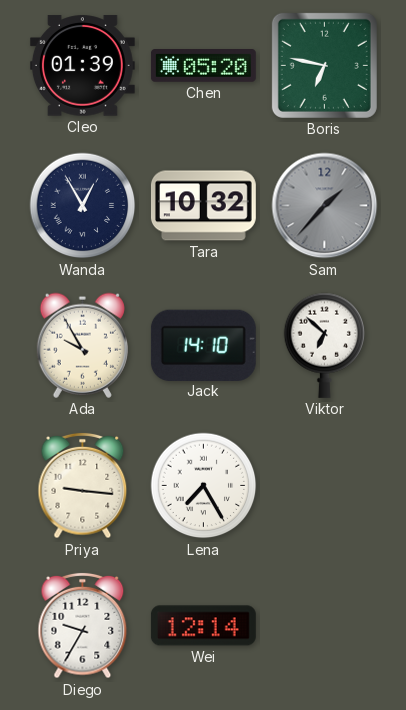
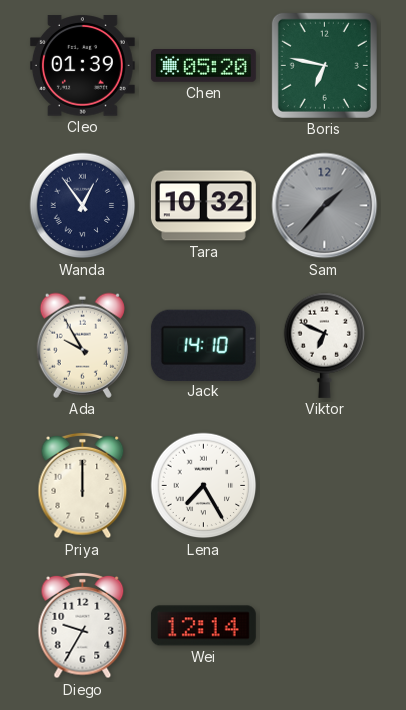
Wanda: 12:55 -> 12:54
Viktor: 6:52 -> 6:49
Priya: 9:16 -> 12:00
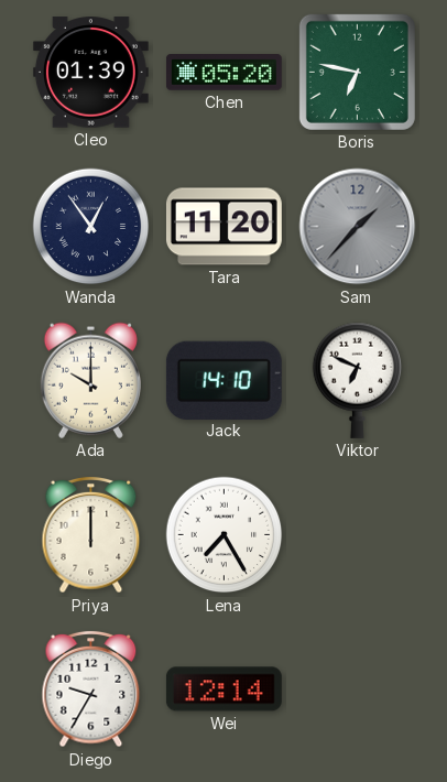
Tara: 10:32 -> 11:20
Ada: 9:55 -> 10:00
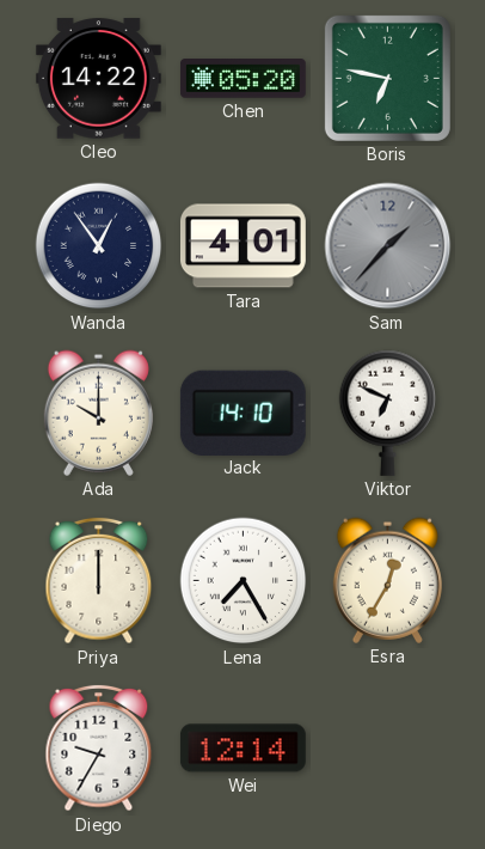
Cleo: 01:39 -> 14:22
Tara: 11:20 -> 4:01
Esra: none -> 12:35
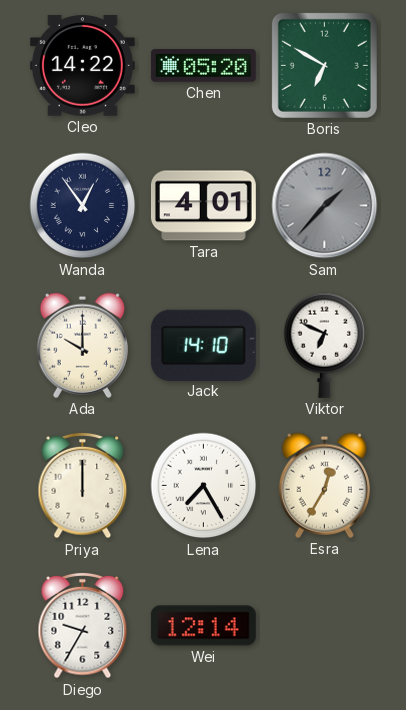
Boris: 6:47 -> 6:50
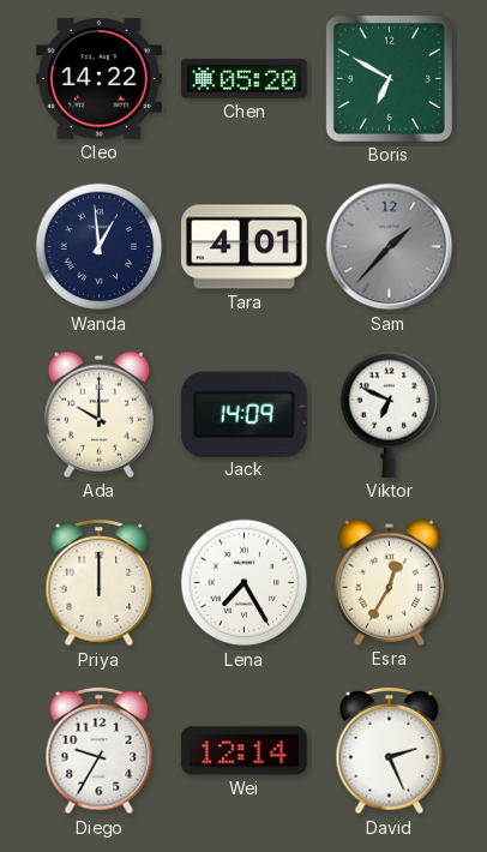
Wanda: 12:54 -> 12:59
Jack: 14:10 -> 14:09
David: none -> 2:26
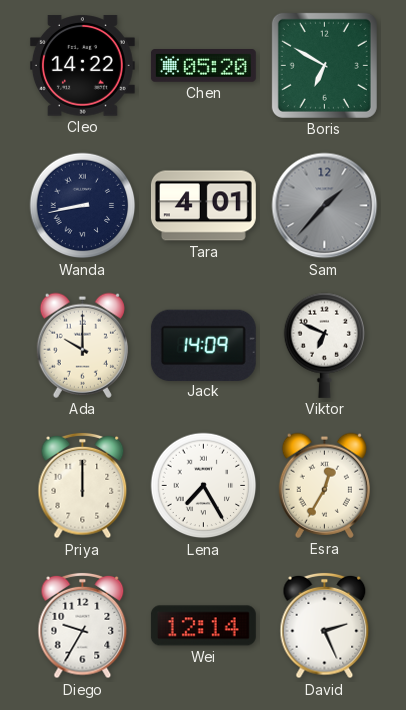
Wanda: 12:59 -> 8:43
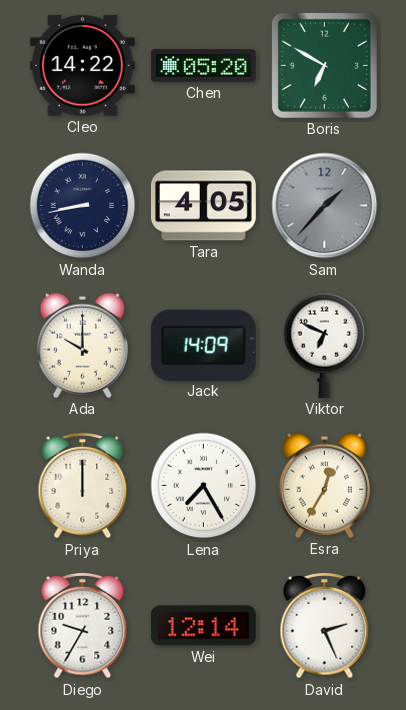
Tara: 4:01 -> 4:05
